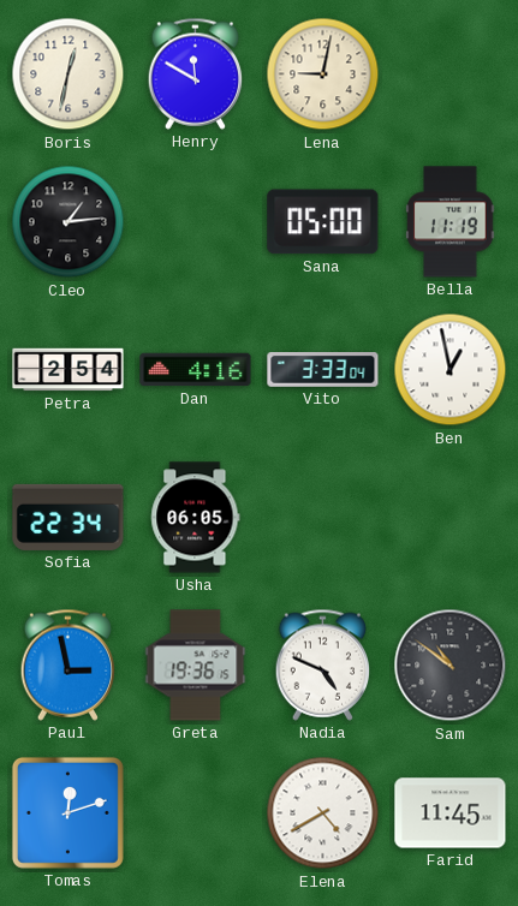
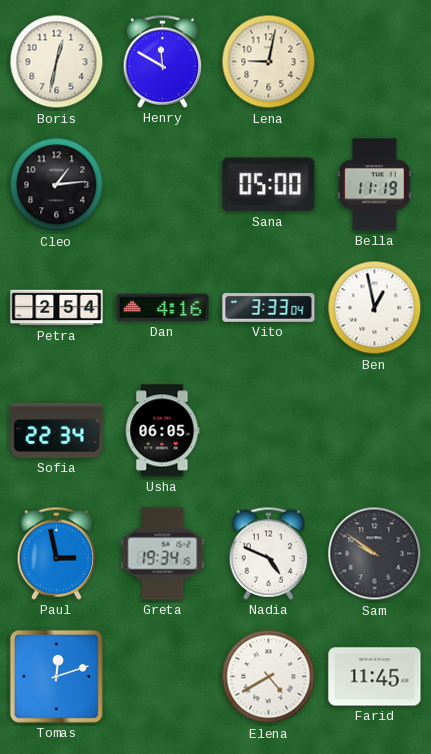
Greta: 19:36 -> 19:34
Sam: 10:51 -> 9:51
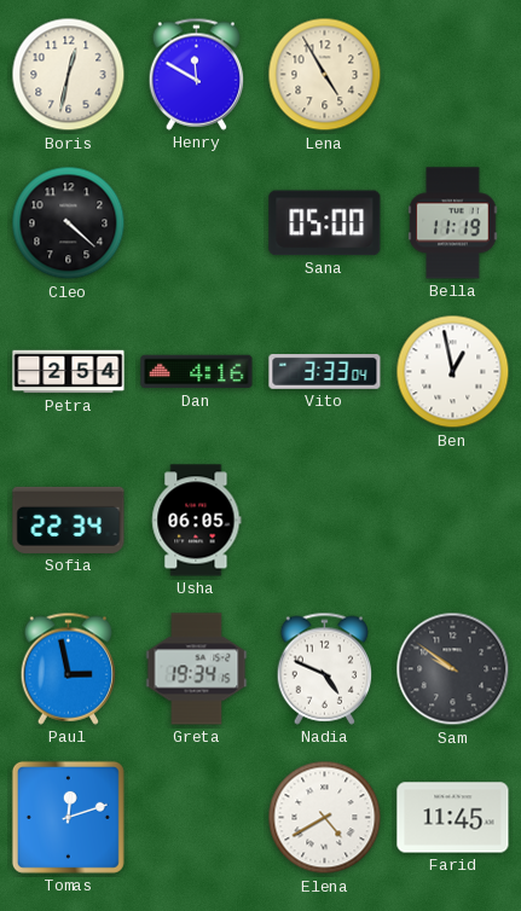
Lena: 9:02 -> 4:55
Cleo: 1:14 -> 4:22
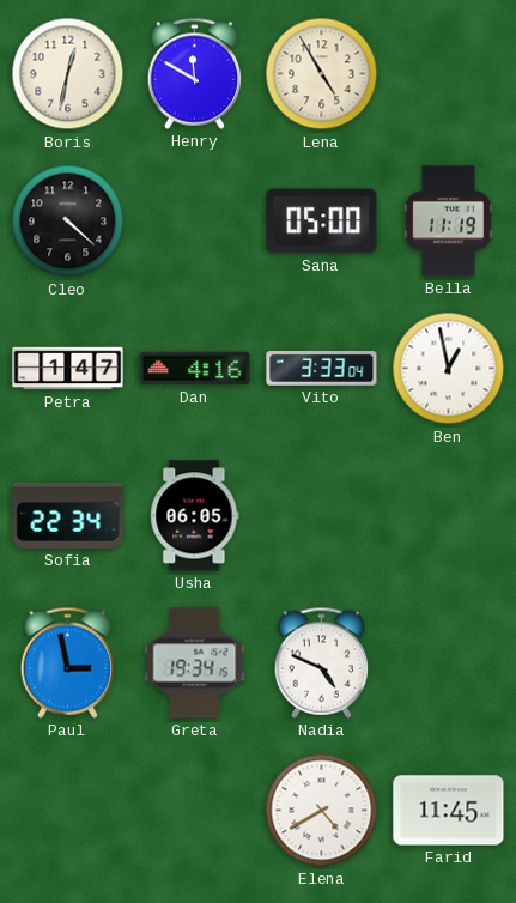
Petra: 2:54 -> 1:47
Sam: 9:51 -> none
Tomas: 12:12 -> none
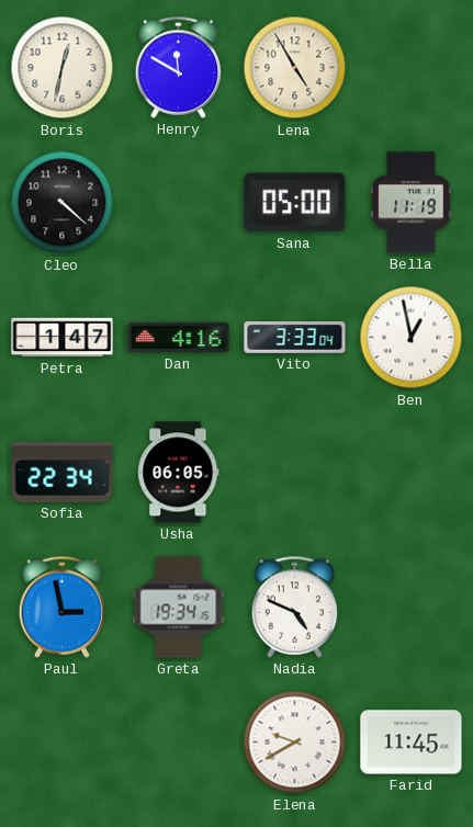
Elena: 4:40 -> 9:40
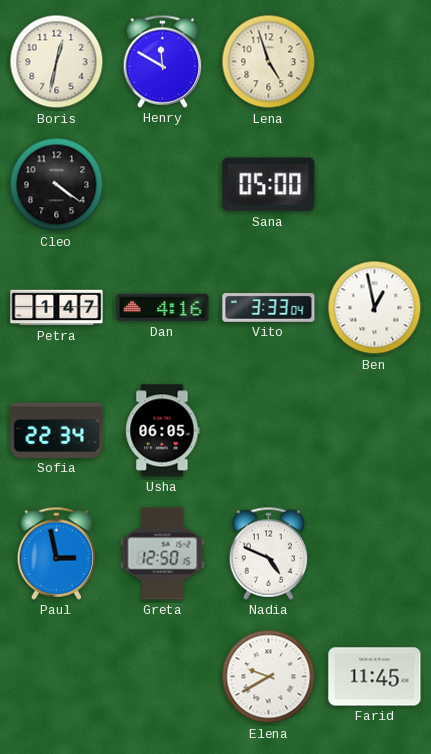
Lena: 4:55 -> 4:57
Cleo: 4:22 -> 4:21
Bella: 11:19 -> none
Greta: 19:34 -> 12:50
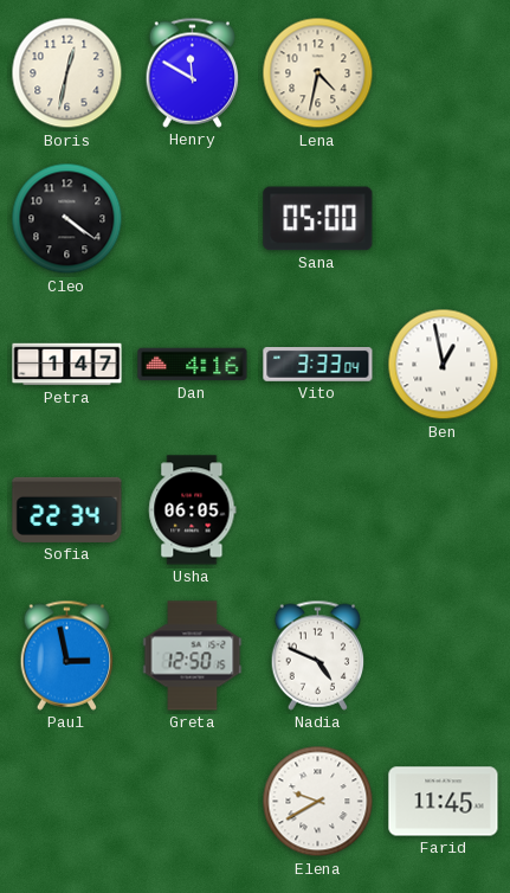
Lena: 4:57 -> 4:32
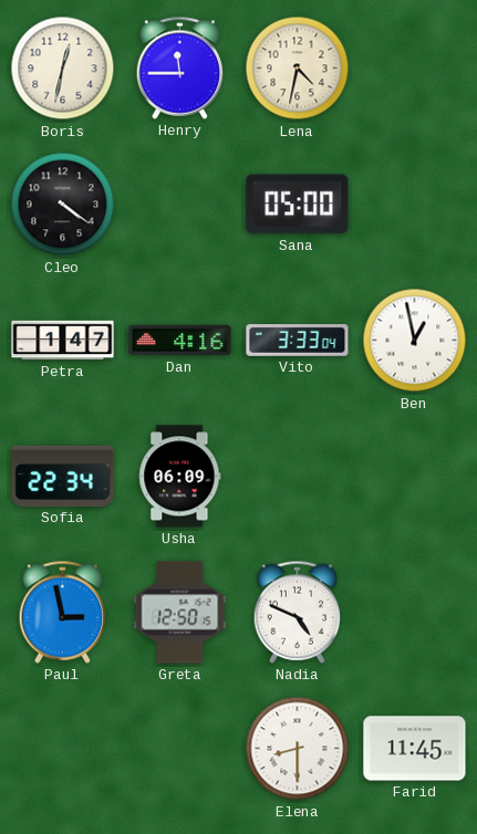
Henry: 11:50 -> 11:45
Usha: 06:05 -> 06:09
Elena: 9:40 -> 8:30
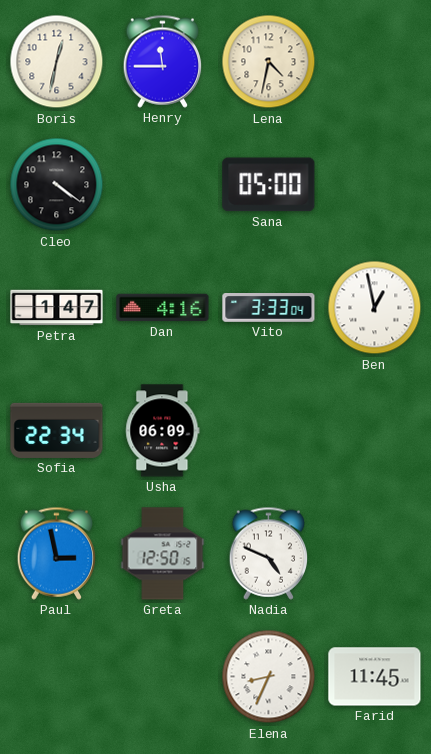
Elena: 8:30 -> 8:34
